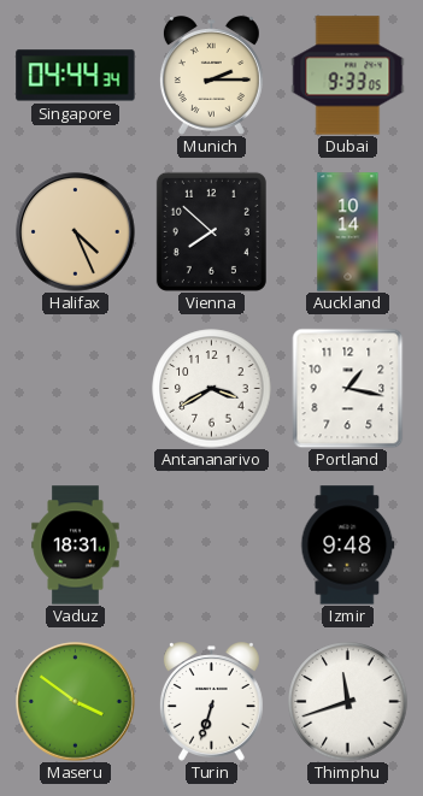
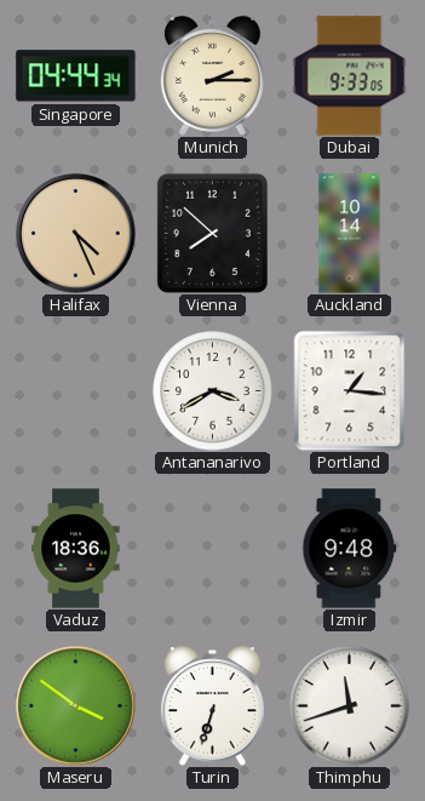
Portland: 1:17 -> 1:16
Vaduz: 18:31 -> 18:36
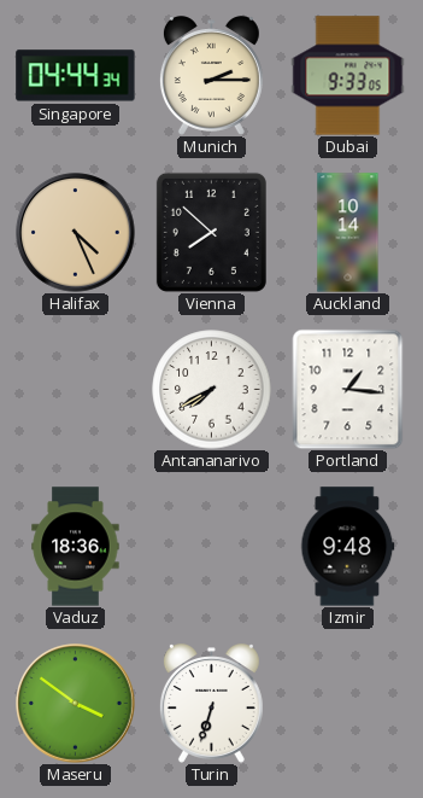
Antananarivo: 3:40 -> 7:40
Thimphu: 11:42 -> none
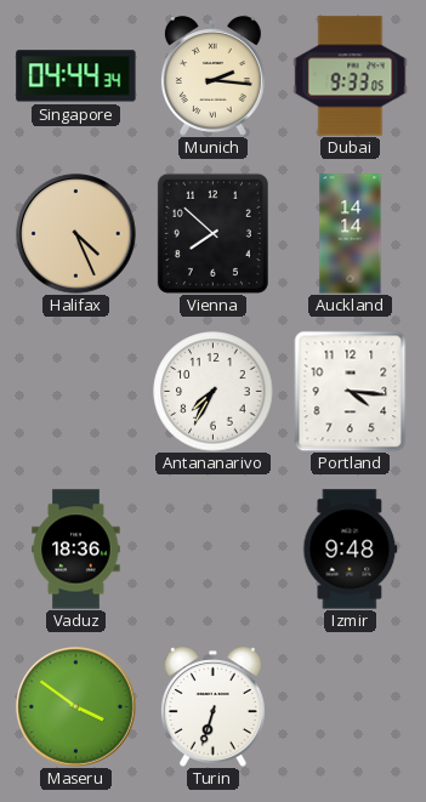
Munich: 2:15 -> 2:16
Auckland: 10:14 -> 14:14
Antananarivo: 7:40 -> 7:35
Portland: 1:16 -> 4:16
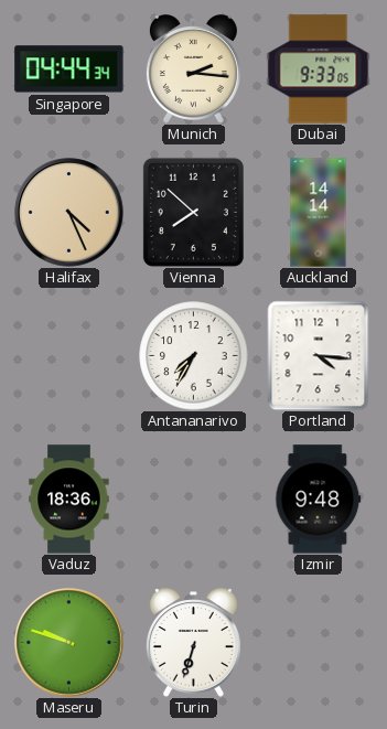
Maseru: 3:51 -> 9:48
